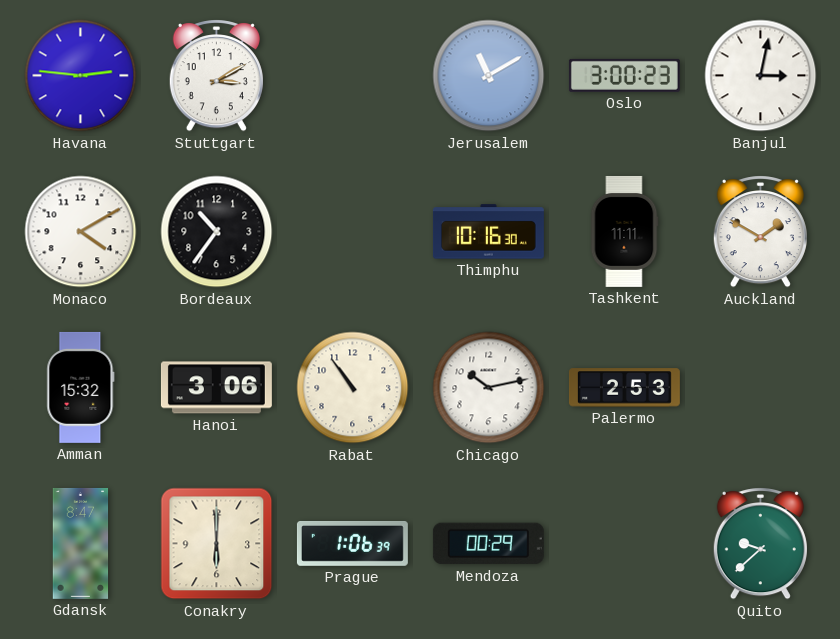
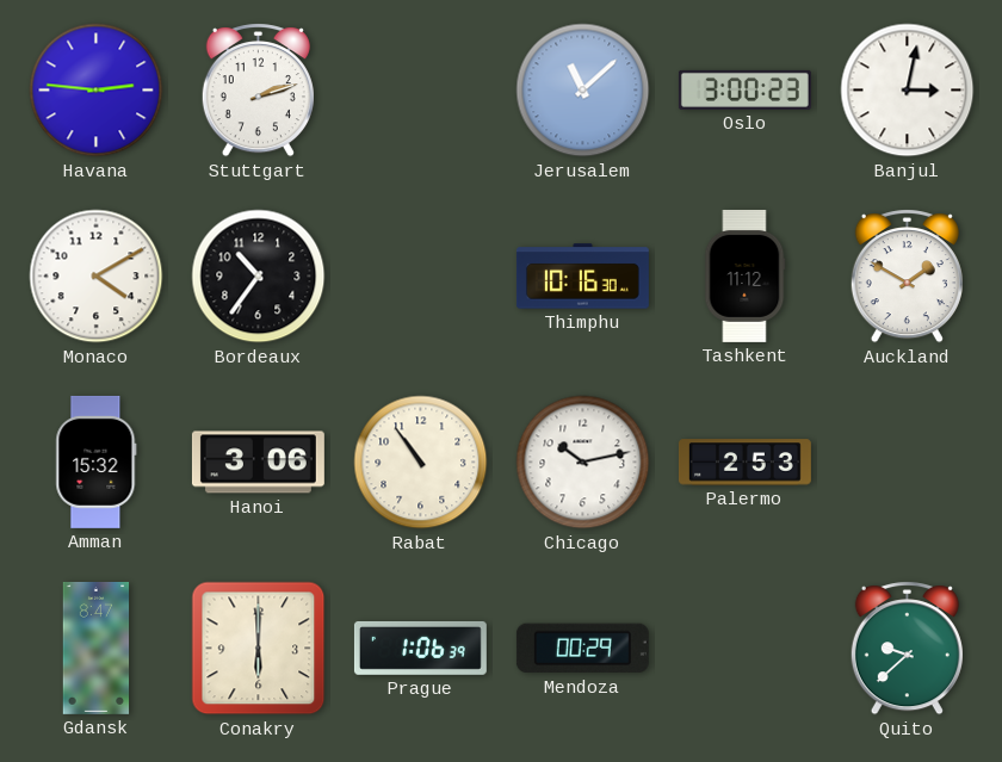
Stuttgart: 3:10 -> 2:12
Jerusalem: 11:10 -> 11:08
Tashkent: 11:11 -> 11:12
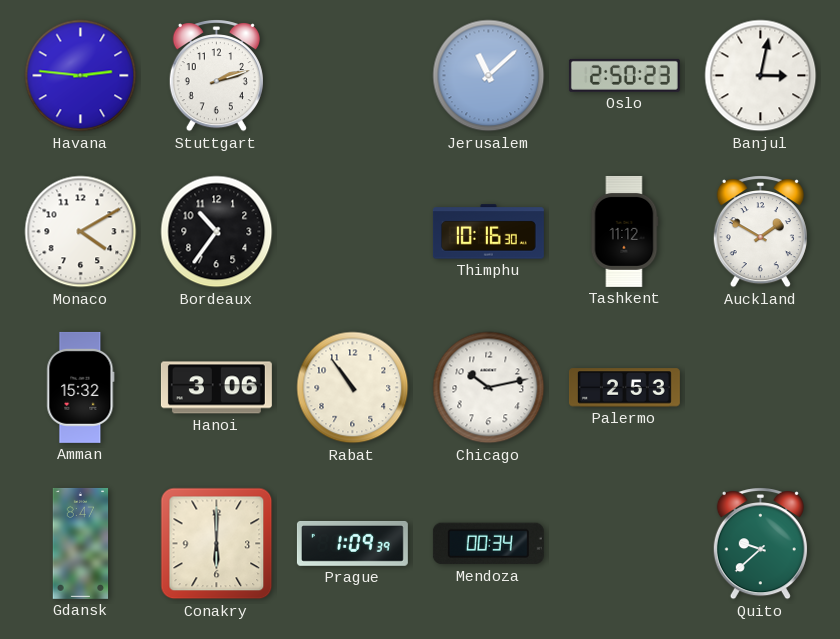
Oslo: 3:00 -> 2:50
Prague: 1:06 -> 1:09
Mendoza: 00:29 -> 00:34
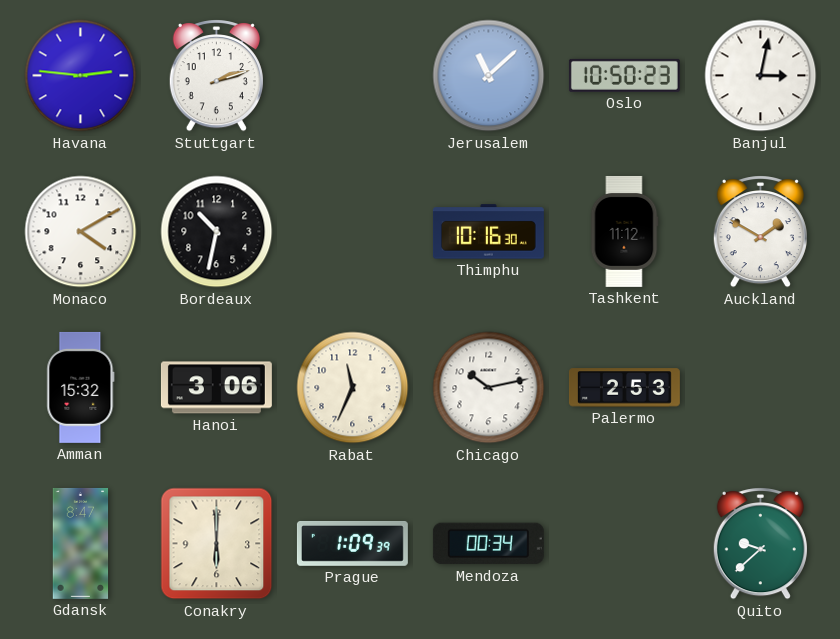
Oslo: 2:50 -> 10:50
Bordeaux: 10:36 -> 10:32
Rabat: 10:54 -> 11:34
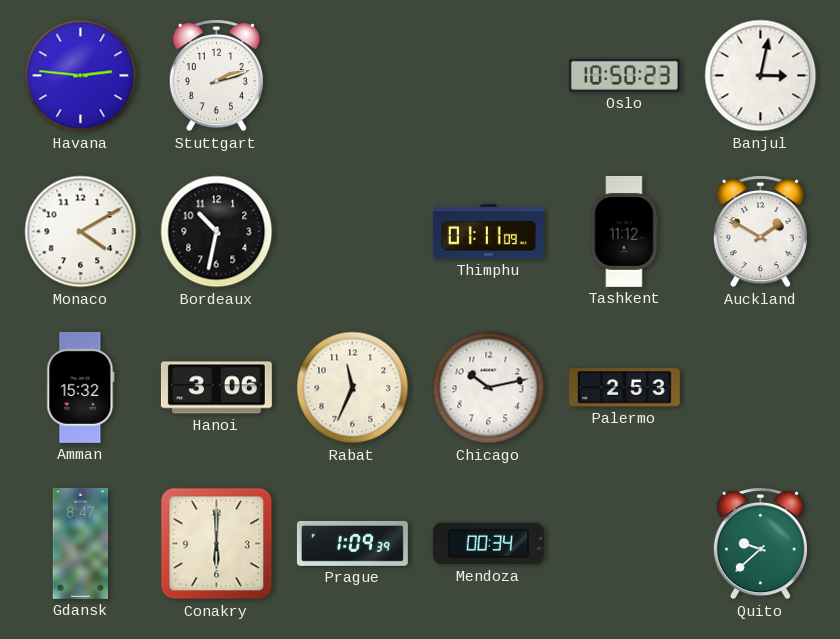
Jerusalem: 11:08 -> none
Thimphu: 10:16 -> 01:11
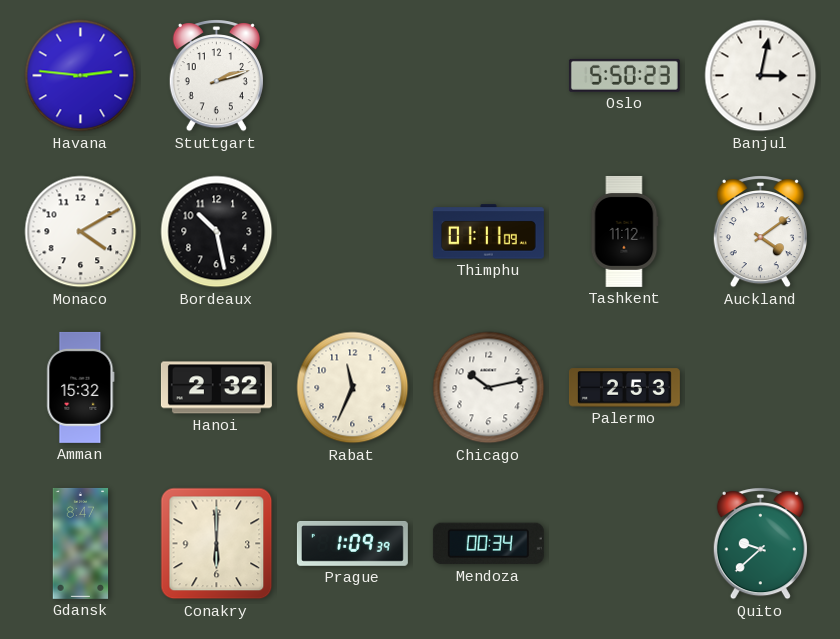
Oslo: 10:50 -> 5:50
Bordeaux: 10:32 -> 10:28
Auckland: 1:50 -> 4:09
Hanoi: 3:06 -> 2:32
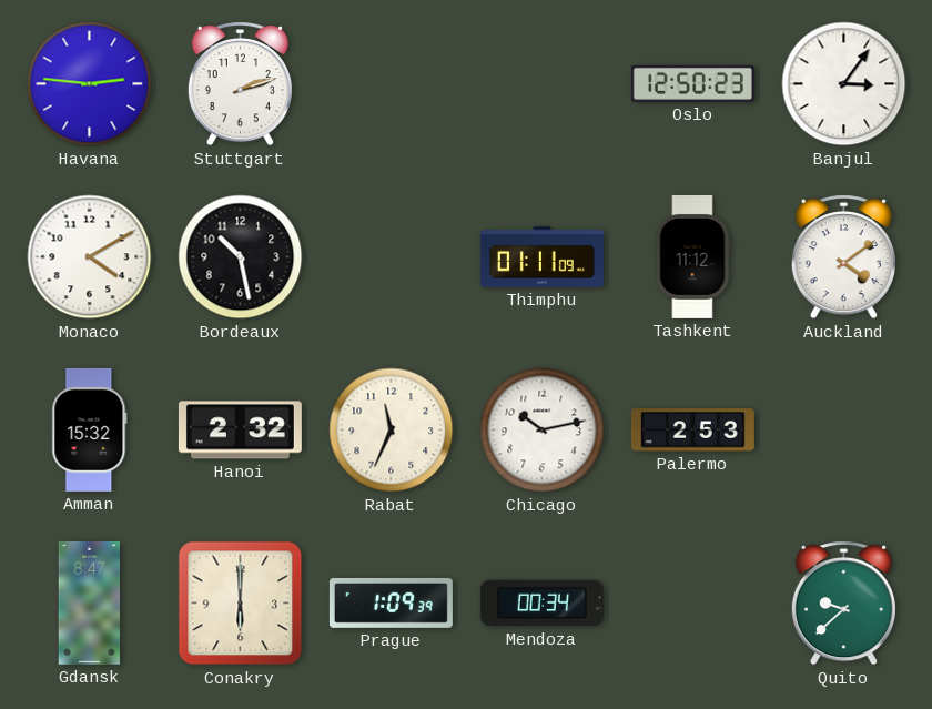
Oslo: 5:50 -> 12:50
Banjul: 3:02 -> 3:06
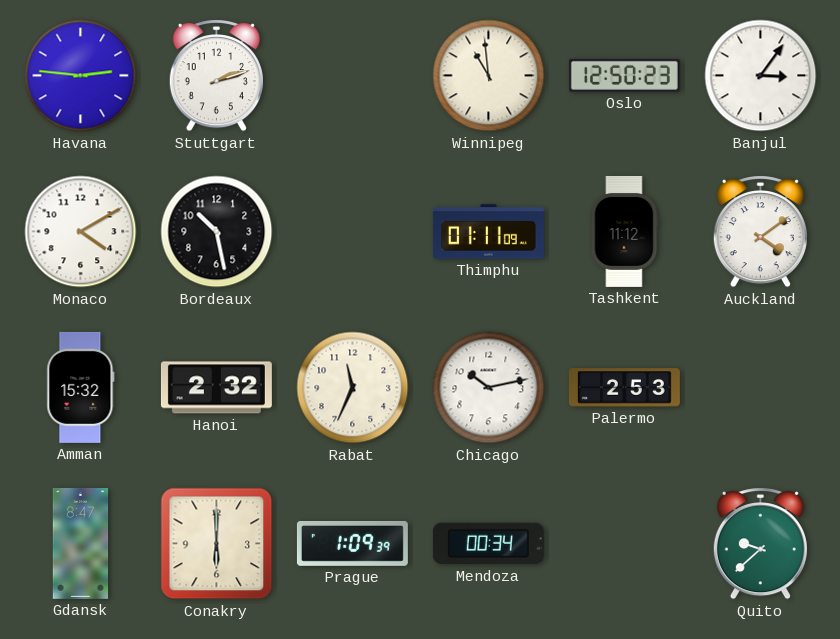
Winnipeg: none -> 10:59
